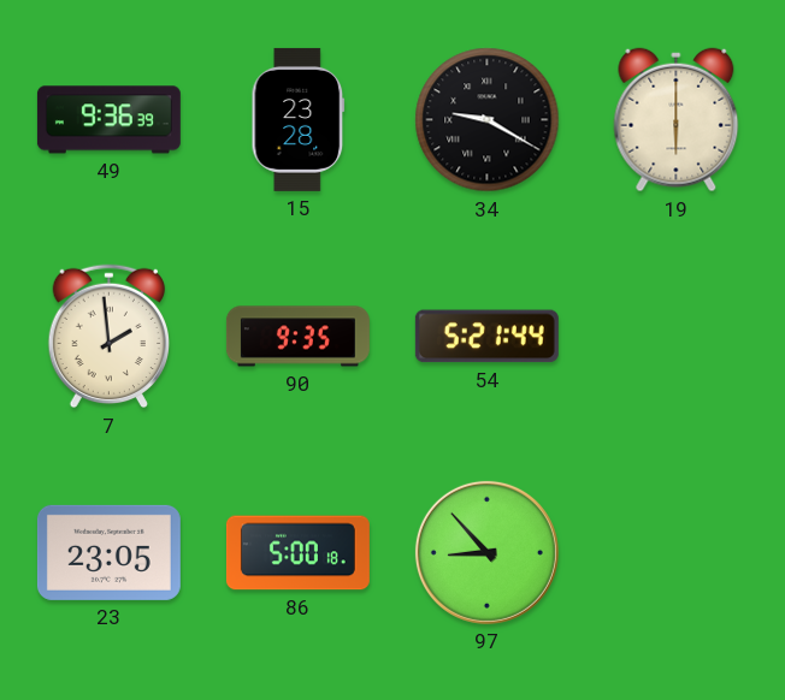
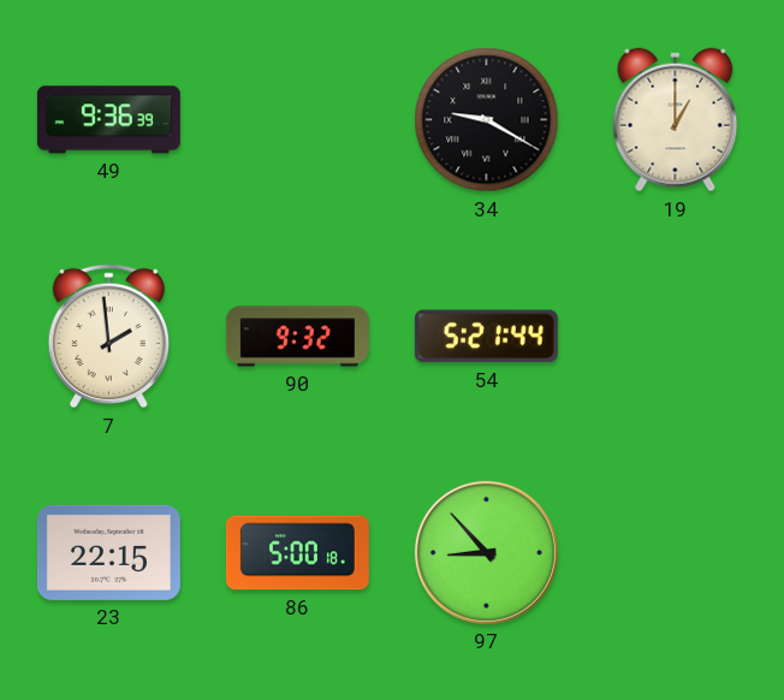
15: 23:28 -> none
19: 6:00 -> 1:00
90: 9:35 -> 9:32
23: 23:05 -> 22:15
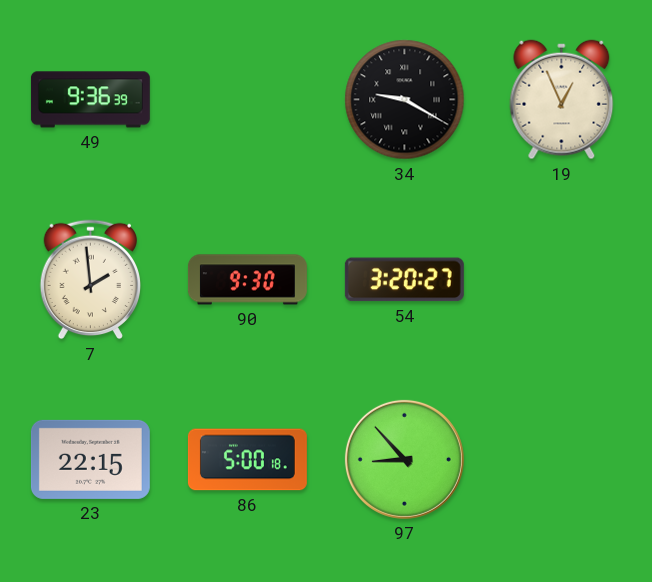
19: 1:00 -> 12:56
90: 9:32 -> 9:30
54: 5:21 -> 3:20
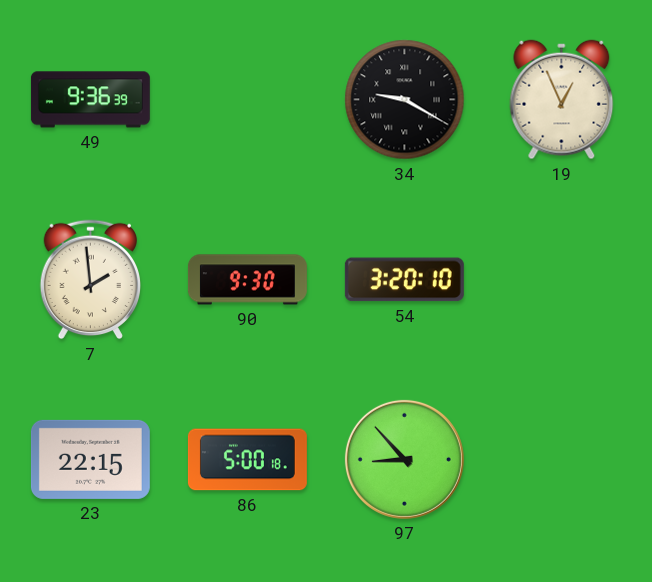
54: 3:20:27 -> 3:20:10
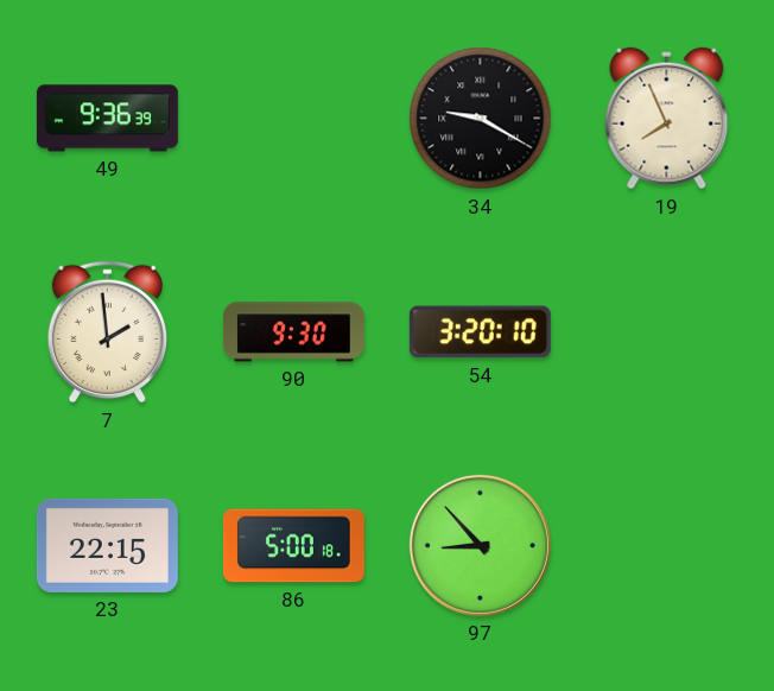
19: 12:56 -> 7:56
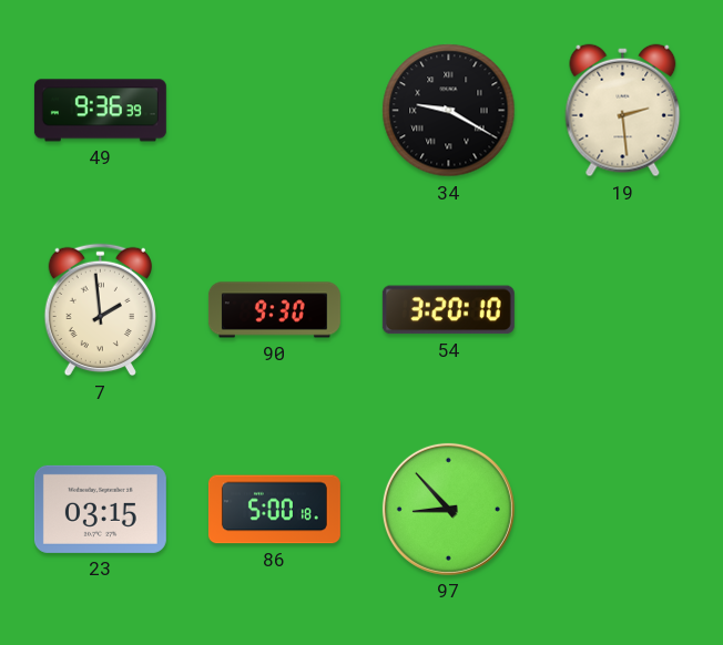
19: 7:56 -> 2:29
23: 22:15 -> 03:15
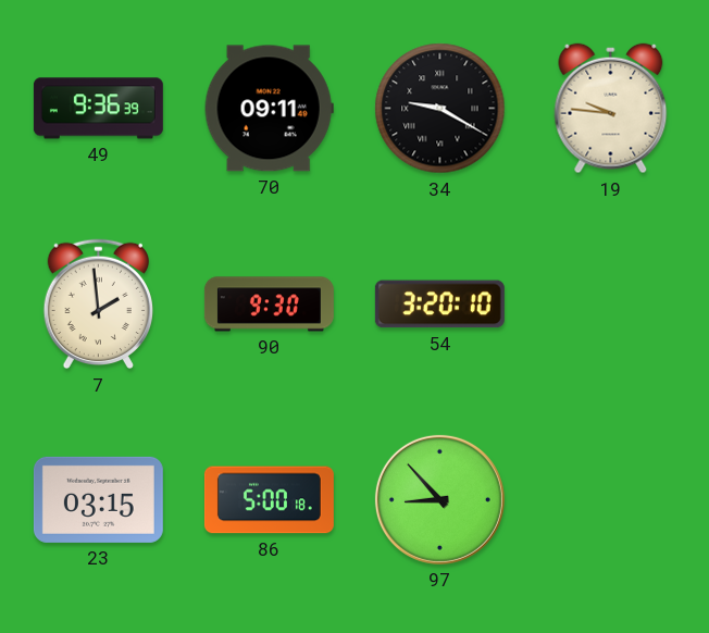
70: none -> 09:11
19: 2:29 -> 9:46
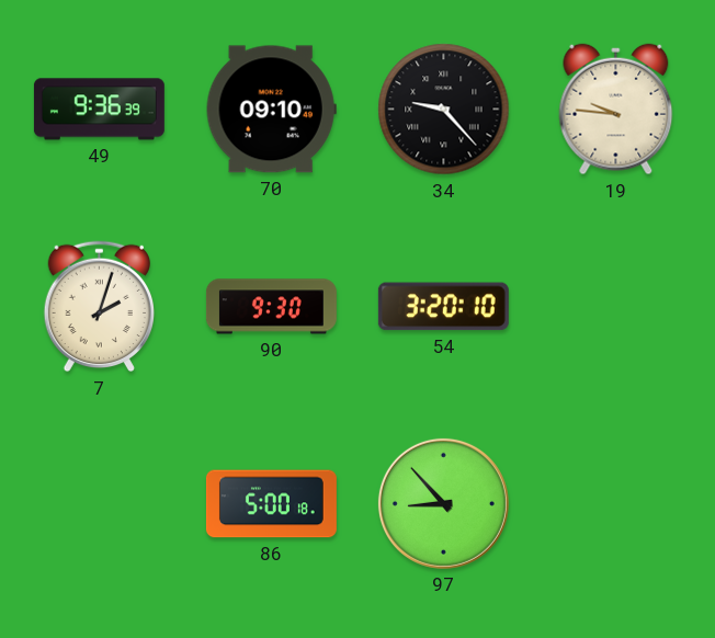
70: 09:11 -> 09:10
34: 9:20 -> 9:23
7: 1:59 -> 2:03
23: 03:15 -> none
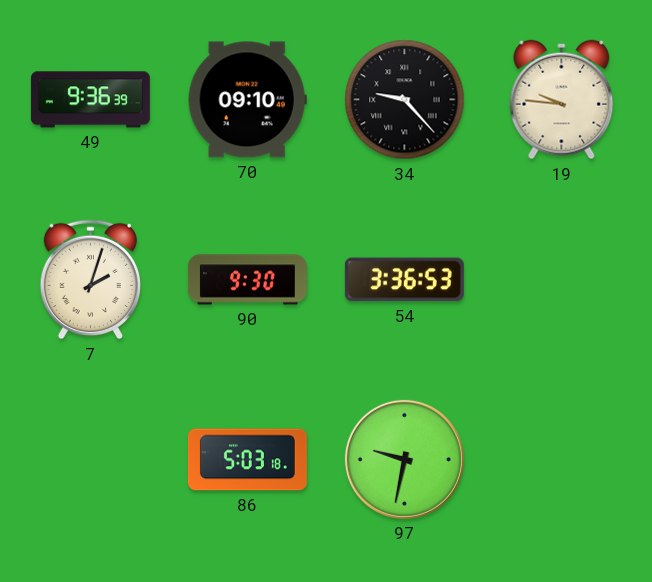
54: 3:20 -> 3:36
86: 5:00 -> 5:03
97: 8:53 -> 9:32
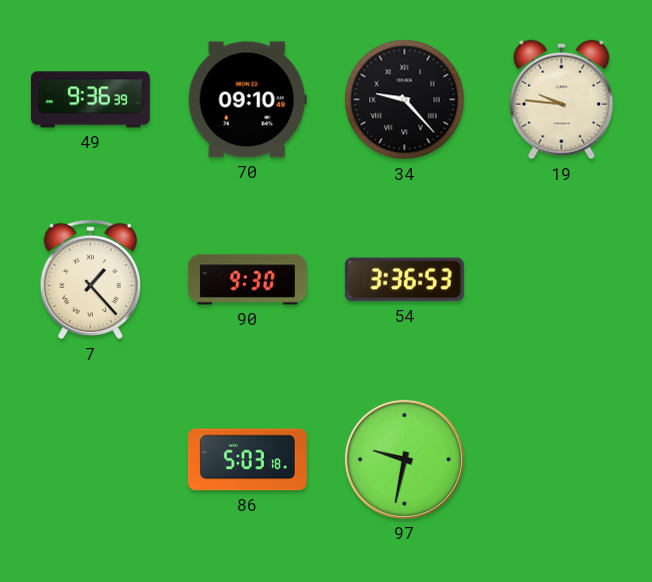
7: 2:03 -> 1:23
